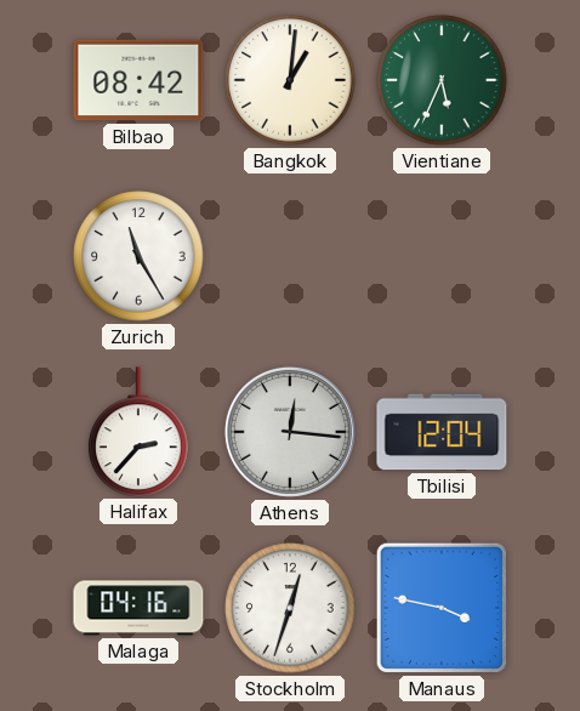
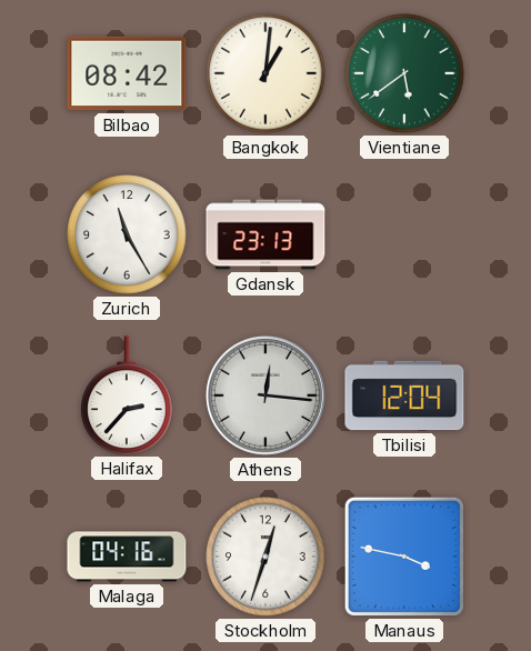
Vientiane: 5:34 -> 5:39
Gdansk: none -> 23:13
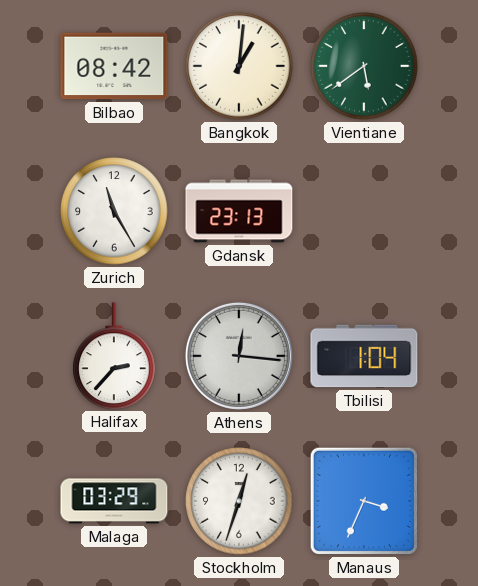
Tbilisi: 12:04 -> 1:04
Malaga: 04:16 -> 03:29
Manaus: 3:47 -> 3:34
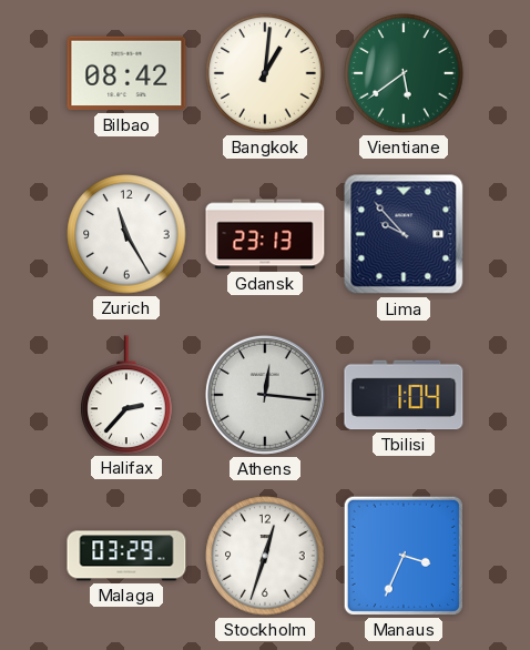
Lima: none -> 9:53
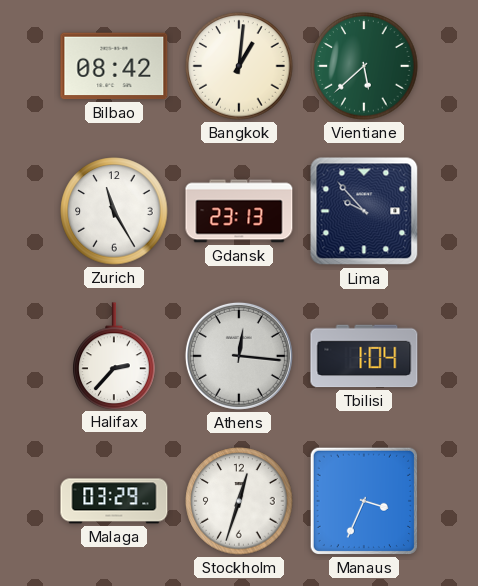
Vientiane: 5:39 -> 5:38
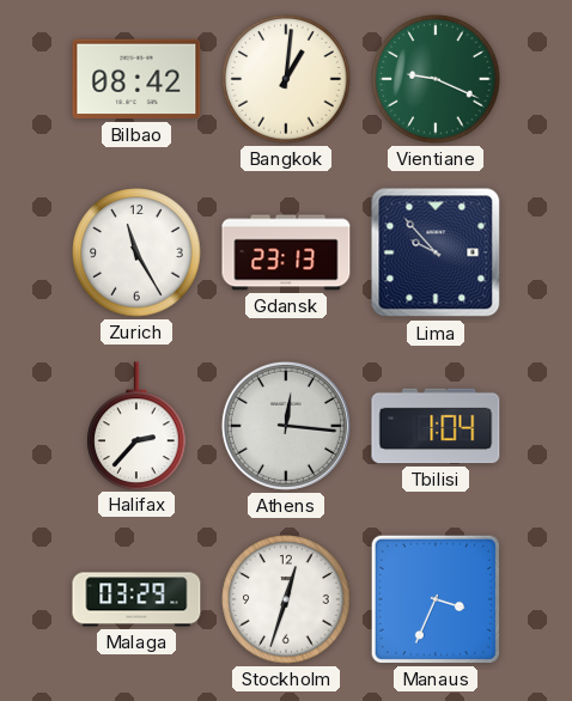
Vientiane: 5:38 -> 9:19
